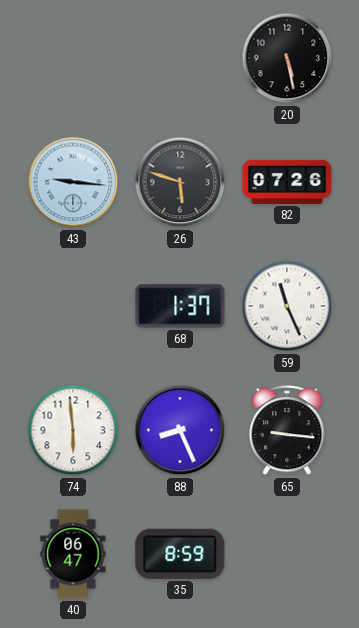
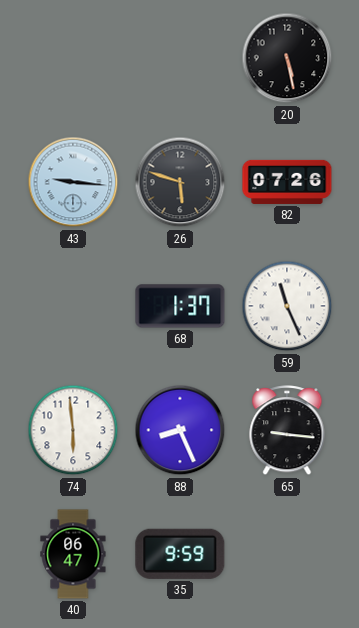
35: 8:59 -> 9:59
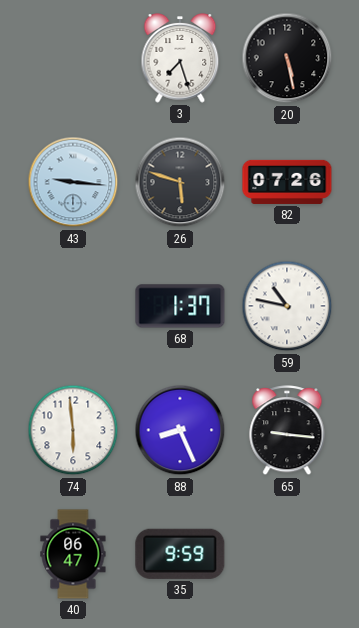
3: none -> 7:27
59: 11:26 -> 10:47
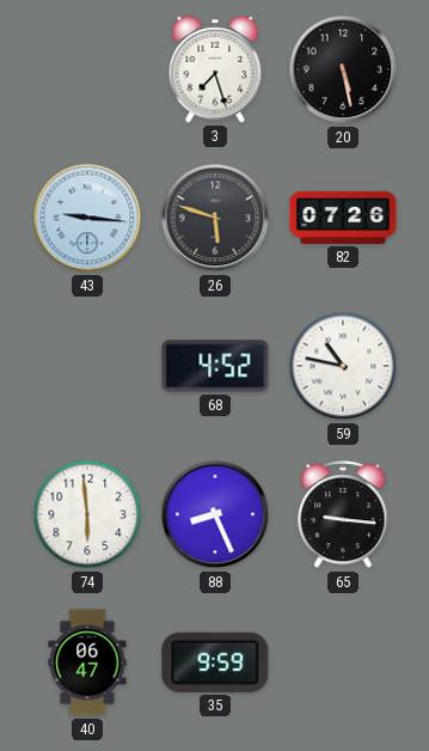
68: 1:37 -> 4:52
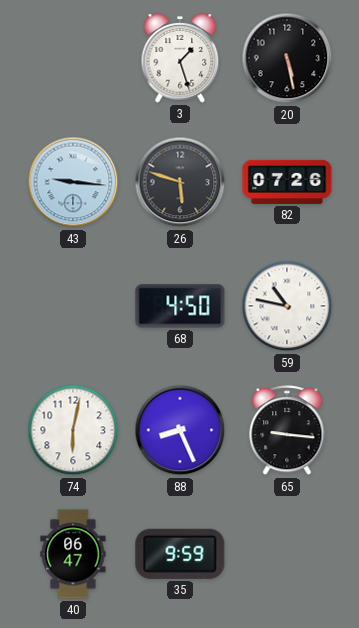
3: 7:27 -> 1:27
68: 4:52 -> 4:50
74: 5:59 -> 6:02
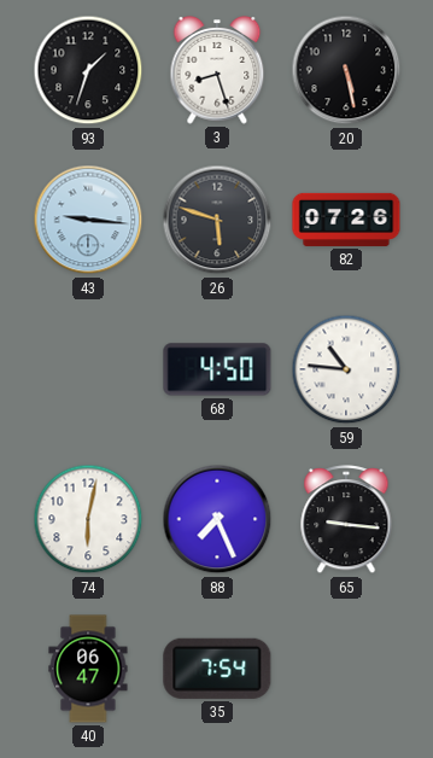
93: none -> 1:33
3: 1:27 -> 8:27
59: 10:47 -> 10:46
88: 8:26 -> 7:26
35: 9:59 -> 7:54
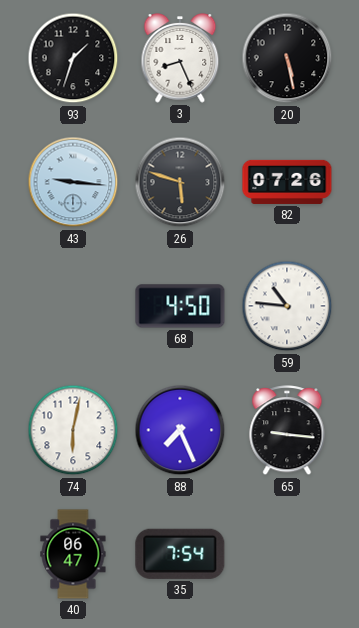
3: 8:27 -> 8:26
